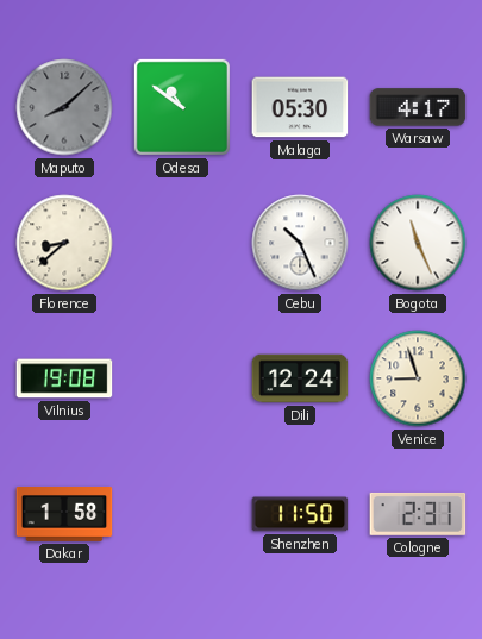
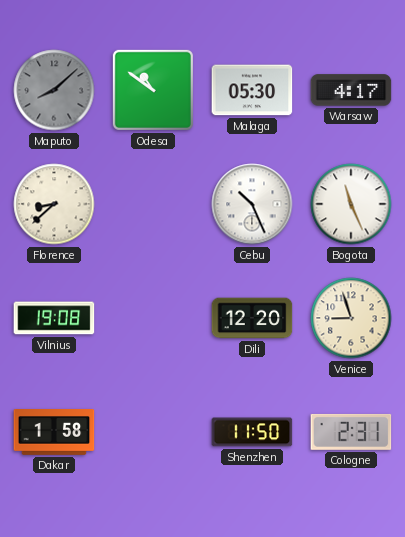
Dili: 12:24 -> 12:20
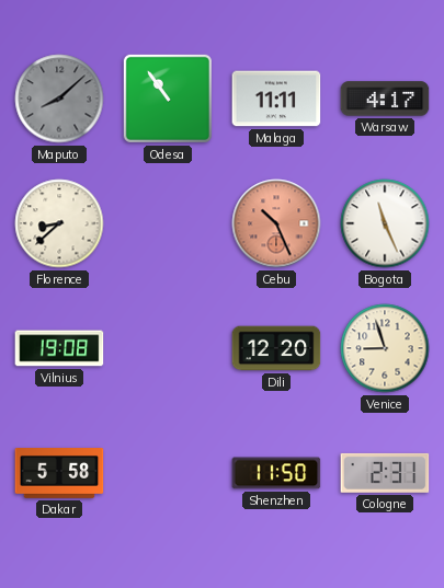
Odesa: 10:51 -> 10:54
Malaga: 05:30 -> 11:11
Cebu dial: white -> salmon
Dakar: 1:58 -> 5:58
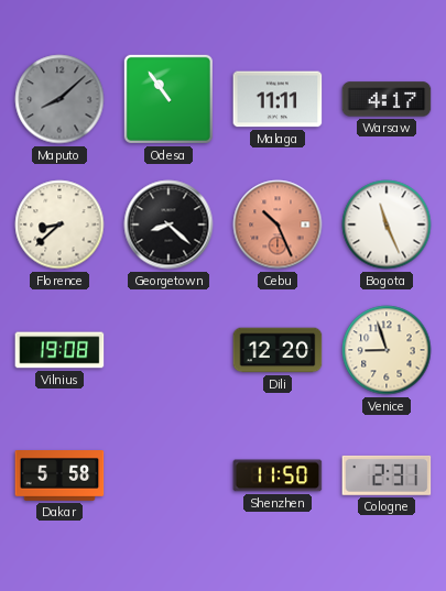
Georgetown: none -> 8:22
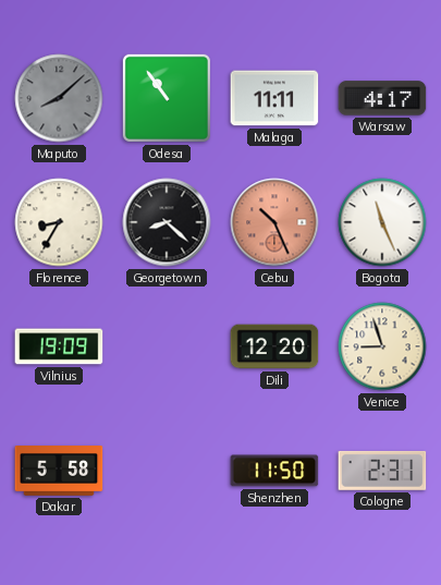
Florence: 8:38 -> 8:35
Vilnius: 19:08 -> 19:09
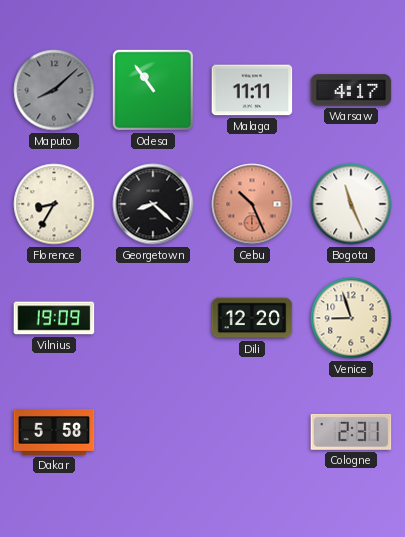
Shenzhen: 11:50 -> none
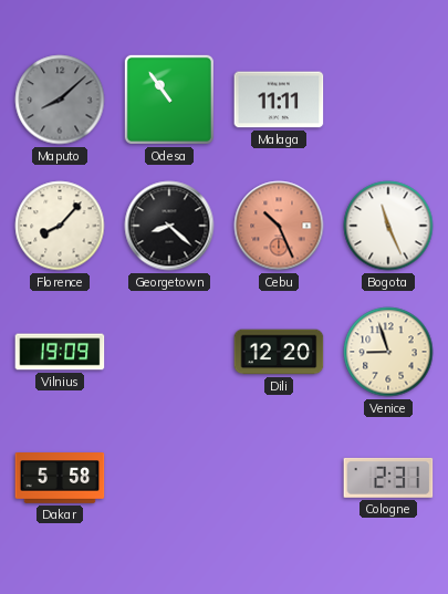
Warsaw: 4:17 -> none
Florence: 8:35 -> 8:07
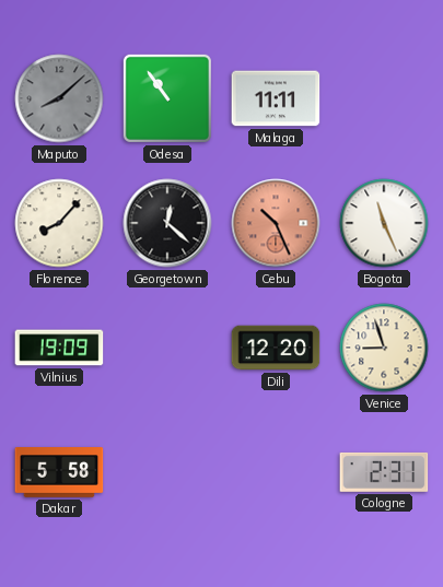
Georgetown: 8:22 -> 12:22
